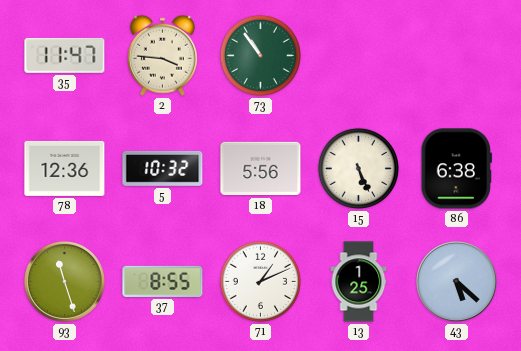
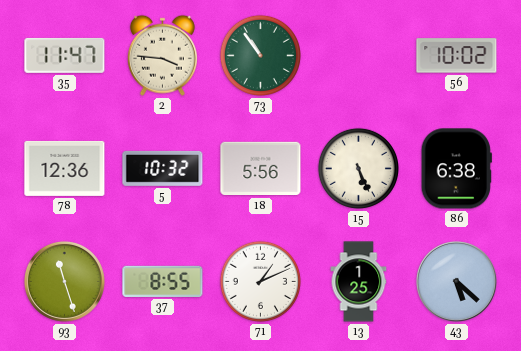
56: none -> 10:02
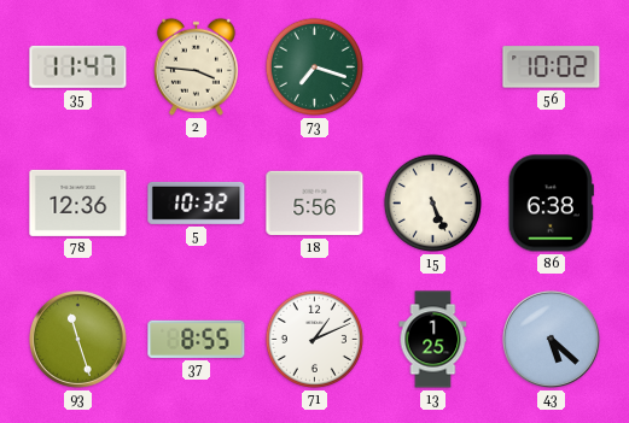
73: 10:54 -> 7:18
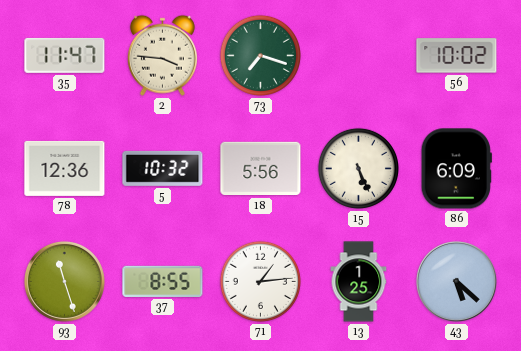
86: 6:38 -> 6:09
71: 1:11 -> 1:14
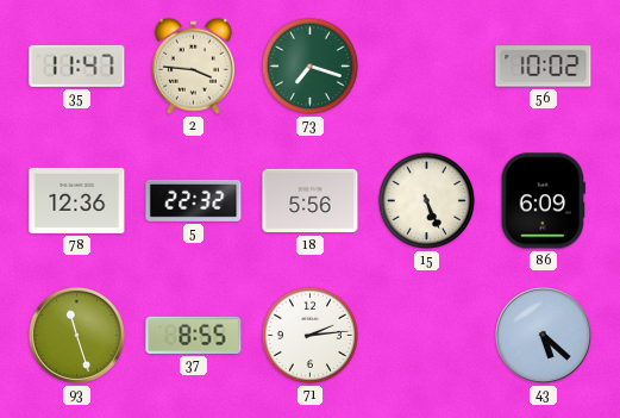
5: 10:32 -> 22:32
71: 1:14 -> 2:14
13: 1:25 -> none
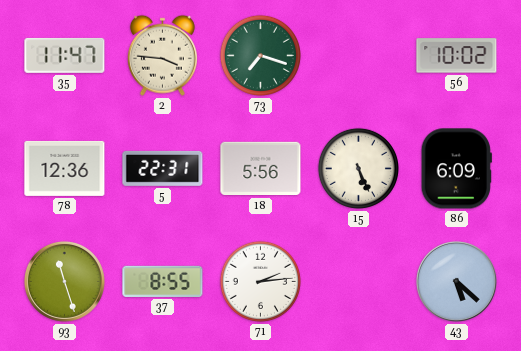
5: 22:32 -> 22:31
